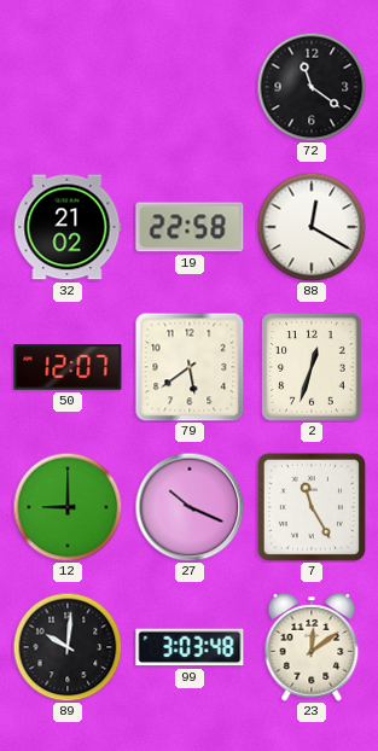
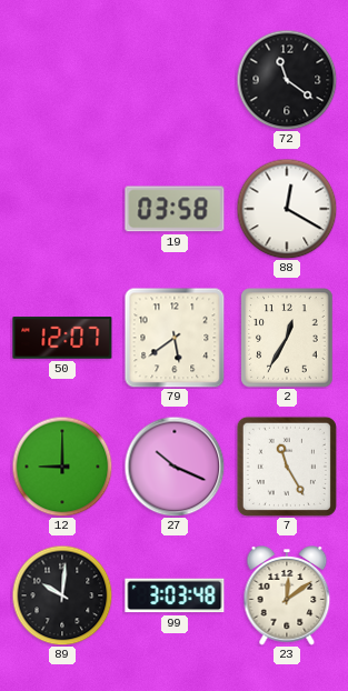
32: 21:02 -> none
19: 22:58 -> 03:58
2: 12:33 -> 12:35
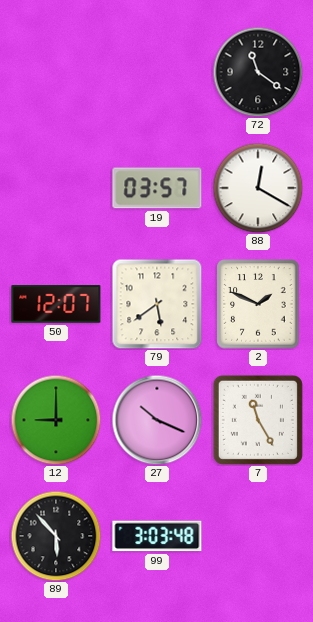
19: 03:58 -> 03:57
2: 12:35 -> 1:49
89: 10:01 -> 5:53
23: 12:09 -> none
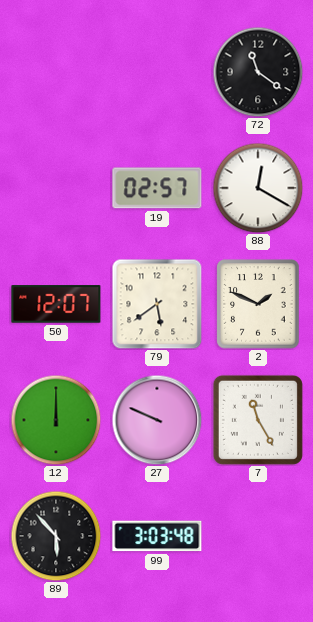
19: 03:57 -> 02:57
12: 9:00 -> 12:00
27: 10:19 -> 9:49
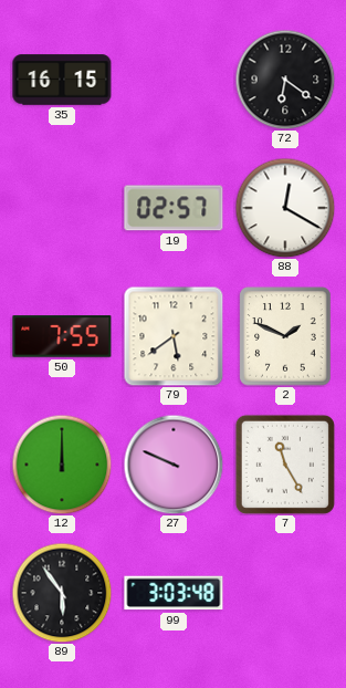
35: none -> 16:15
72: 11:21 -> 6:21
50: 12:07 -> 7:55
89: 5:53 -> 5:54
